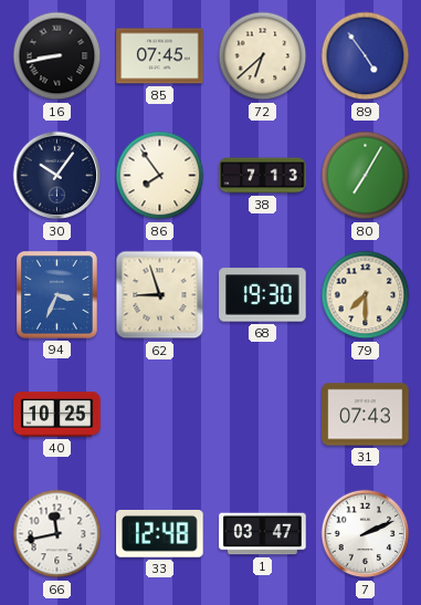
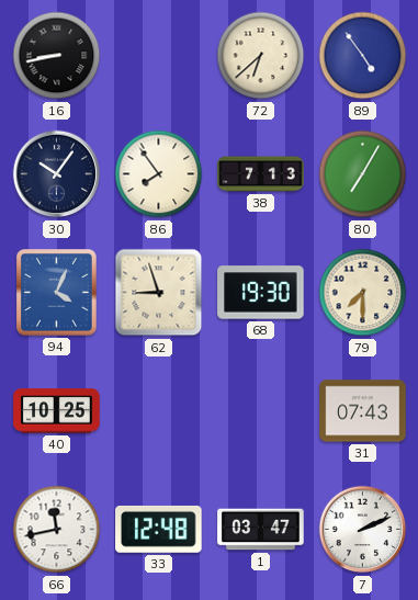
85: 07:45 -> none
94: 3:34 -> 4:04
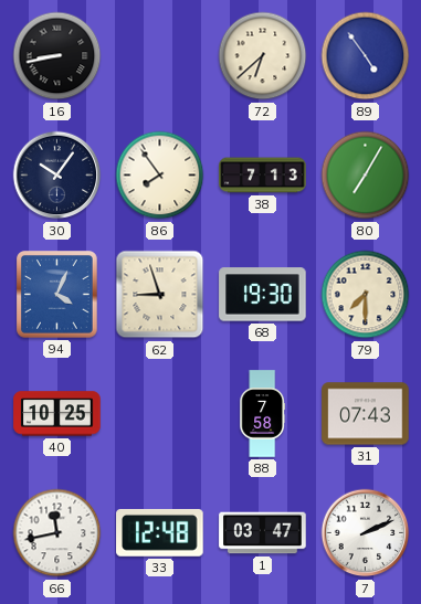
88: none -> 7:58
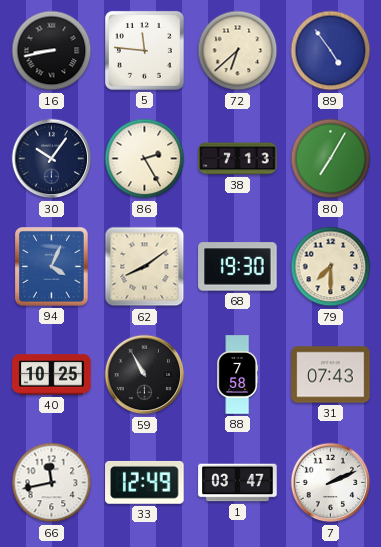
5: none -> 11:46
86: 7:54 -> 2:25
62: 8:57 -> 8:09
59: none -> 10:55
33: 12:48 -> 12:49
